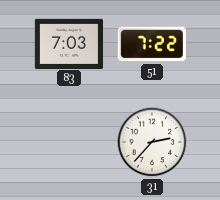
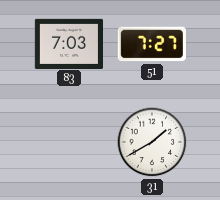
51: 7:22 -> 7:27
31: 2:37 -> 1:40
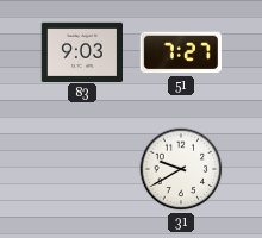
83: 7:03 -> 9:03
31: 1:40 -> 9:40
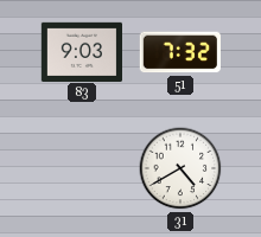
51: 7:27 -> 7:32
31: 9:40 -> 4:40
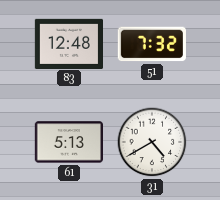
83: 9:03 -> 12:48
61: none -> 5:13
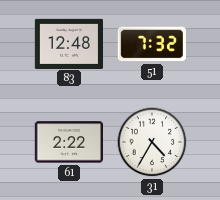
61: 5:13 -> 2:22
31: 4:40 -> 4:35
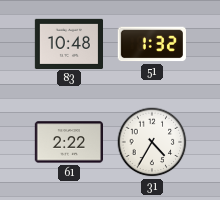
83: 12:48 -> 10:48
51: 7:32 -> 1:32
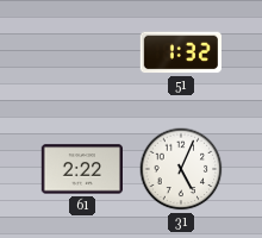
83: 10:48 -> none
31: 4:35 -> 5:04
